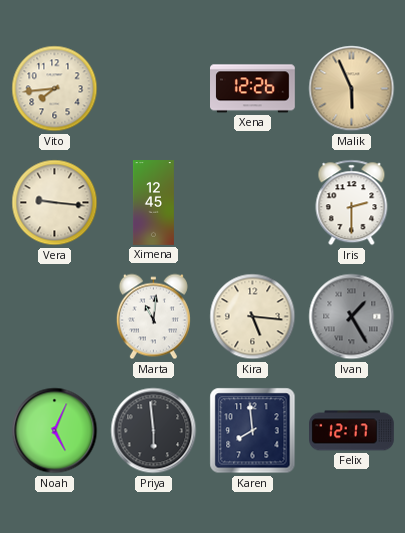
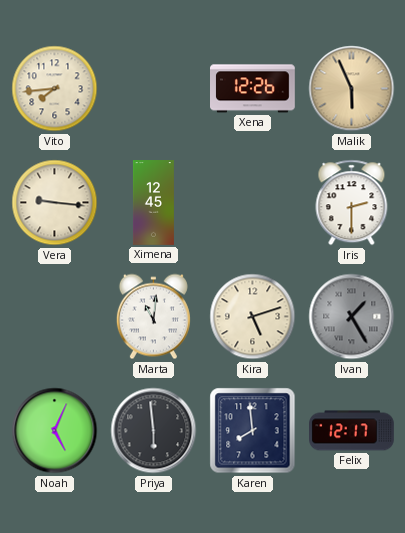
Kira: 5:16 -> 5:12
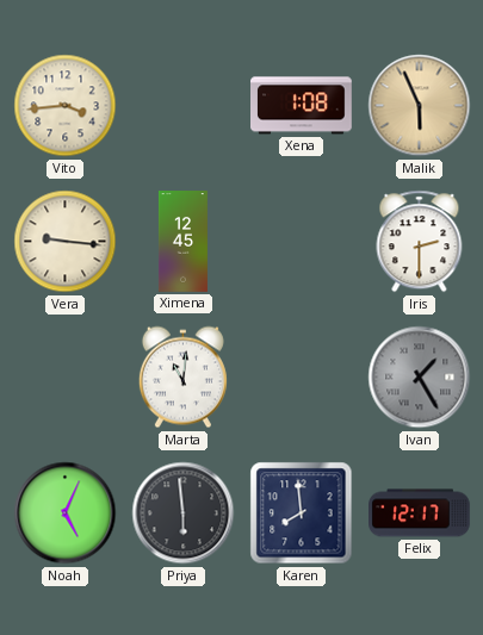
Vito: 7:44 -> 3:44
Xena: 12:26 -> 1:08
Kira: 5:12 -> none
